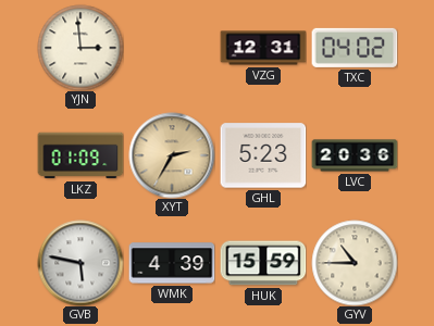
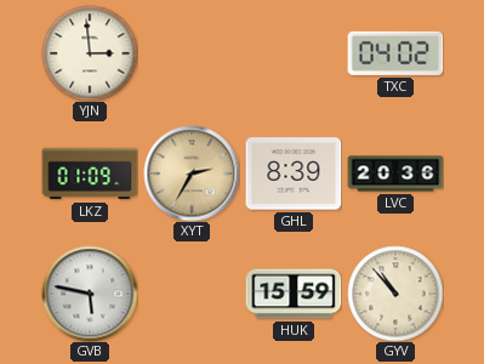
VZG: 12:31 -> none
GHL: 5:23 -> 8:39
WMK: 4:39 -> none
GYV: 10:45 -> 10:53
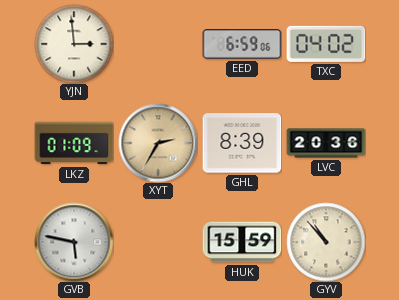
EED: none -> 6:59
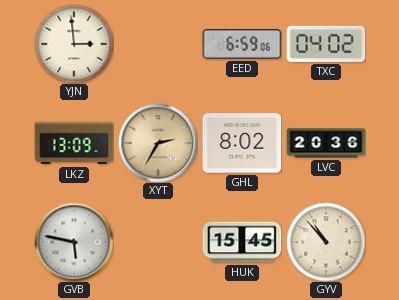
LKZ: 01:09 -> 13:09
GHL: 8:39 -> 8:02
HUK: 15:59 -> 15:45
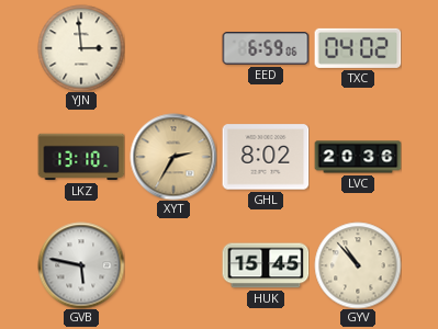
LKZ: 13:09 -> 13:10
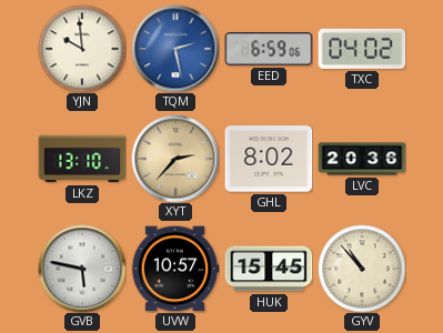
YJN: 2:59 -> 9:59
TQM: none -> 2:28
XYT: 2:35 -> 2:37
UVW: none -> 10:57
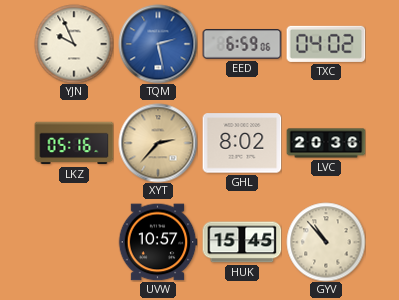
YJN: 9:59 -> 9:56
LKZ: 13:10 -> 05:16
GVB: 5:47 -> none
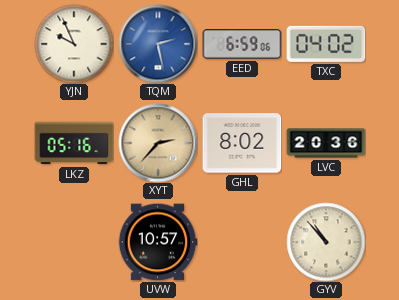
HUK: 15:45 -> none
